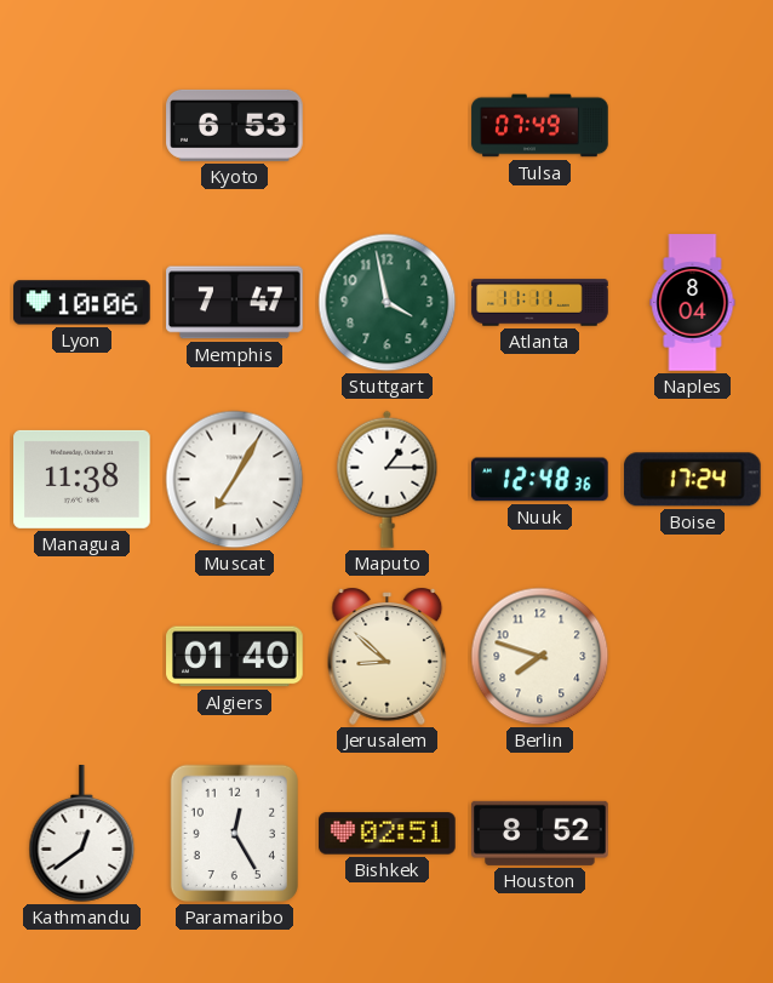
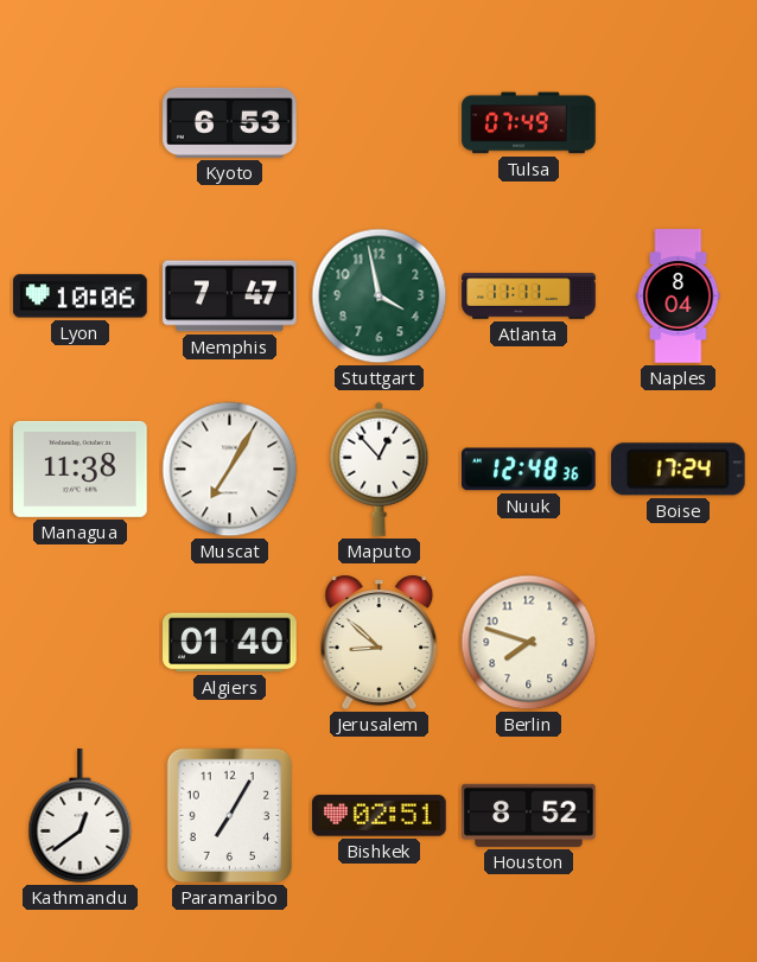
Maputo: 1:15 -> 12:53
Paramaribo: 12:25 -> 7:05
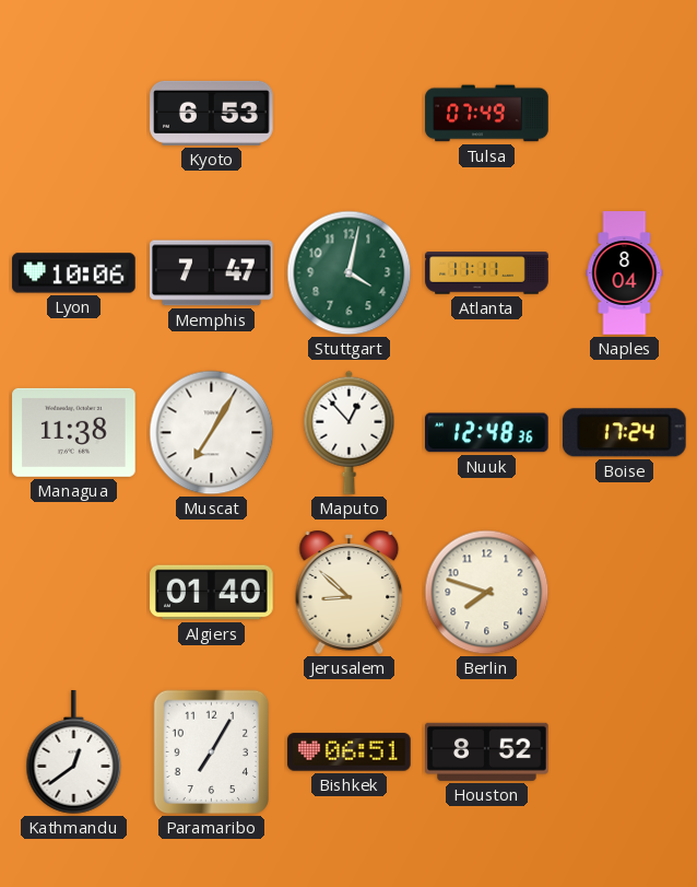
Stuttgart: 3:58 -> 4:02
Bishkek: 02:51 -> 06:51
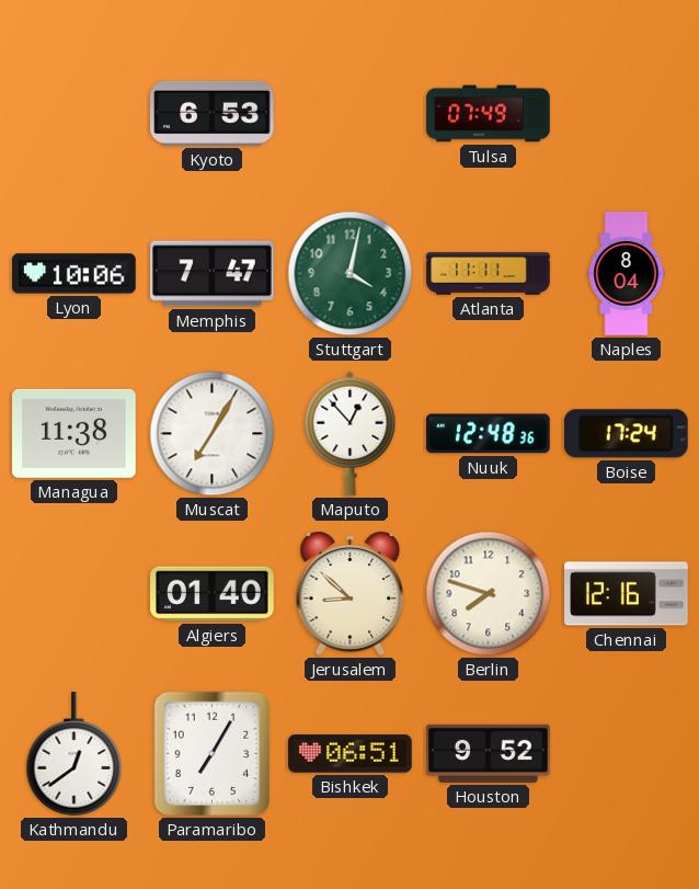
Chennai: none -> 12:16
Houston: 8:52 -> 9:52
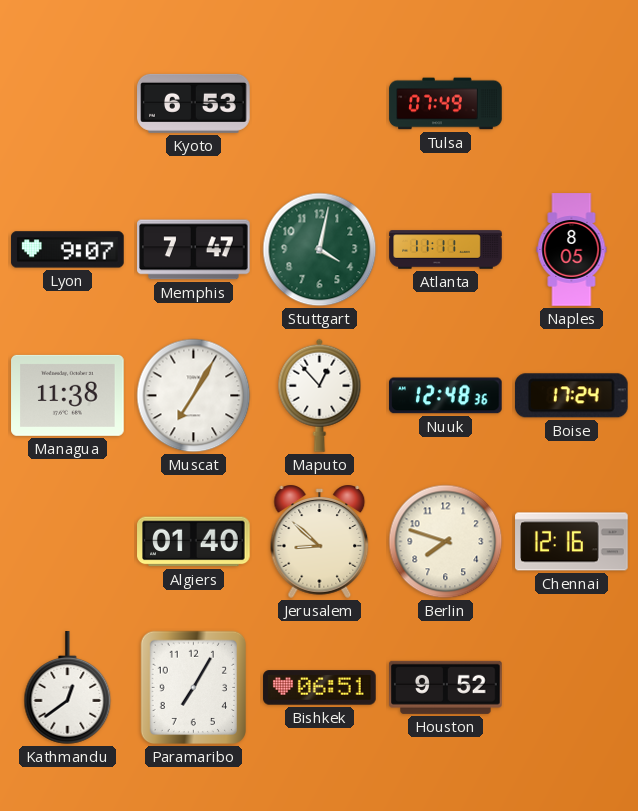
Lyon: 10:06 -> 9:07
Naples: 8:04 -> 8:05
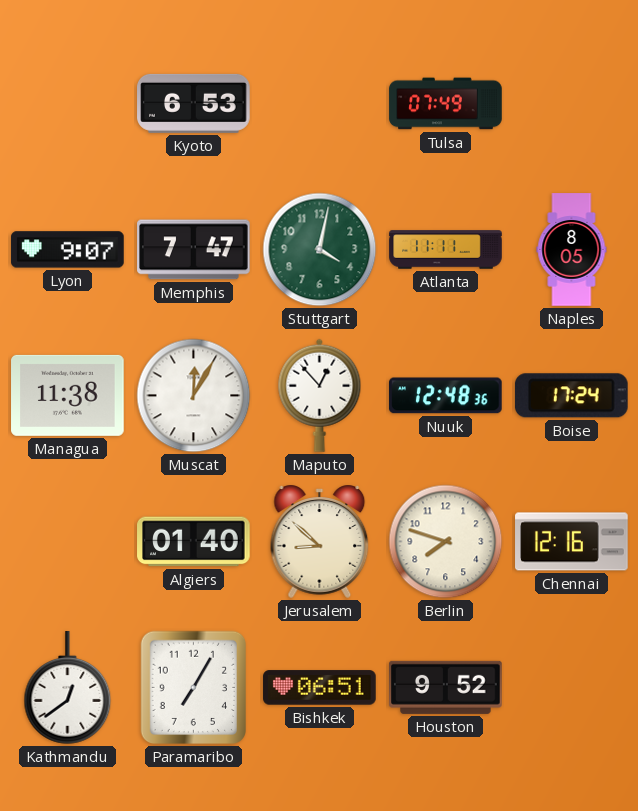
Muscat: 7:05 -> 12:05
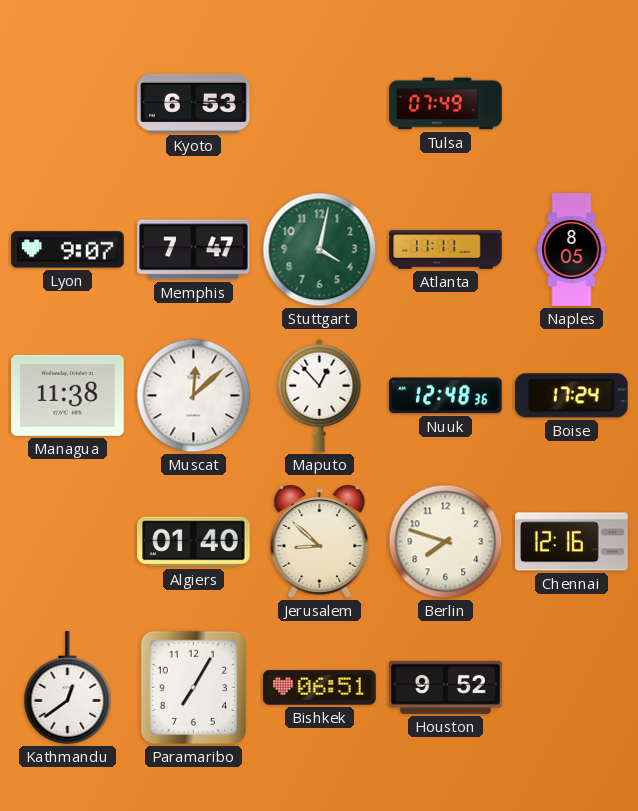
Muscat: 12:05 -> 12:08
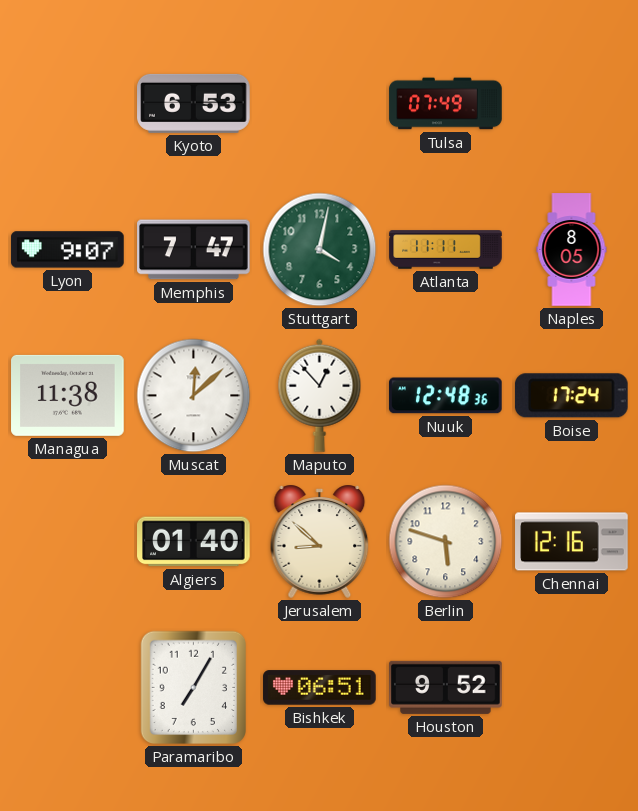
Berlin: 7:48 -> 5:48
Kathmandu: 12:39 -> none
